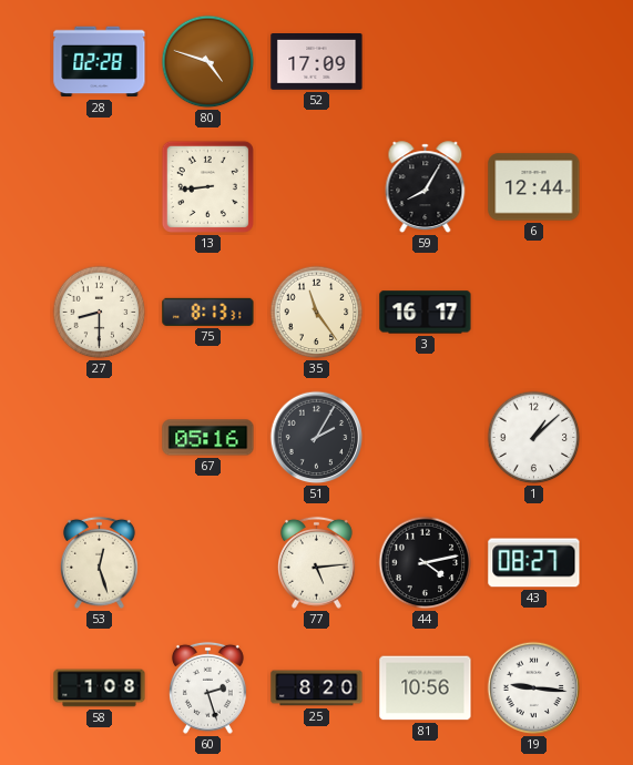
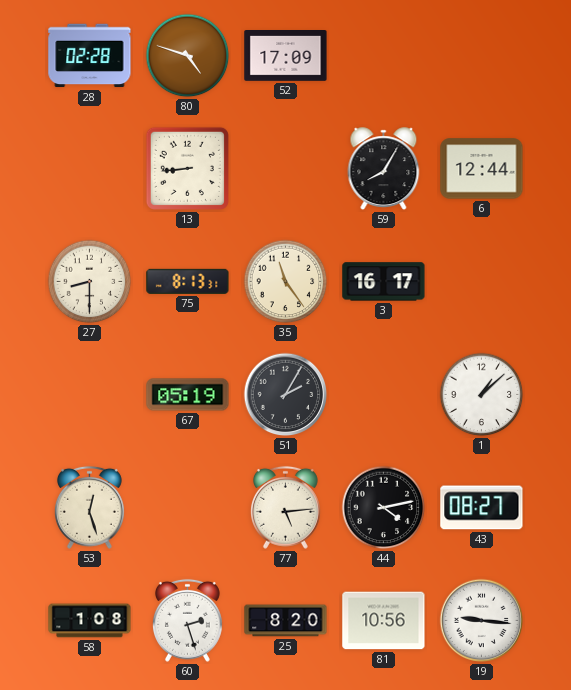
67: 05:16 -> 05:19
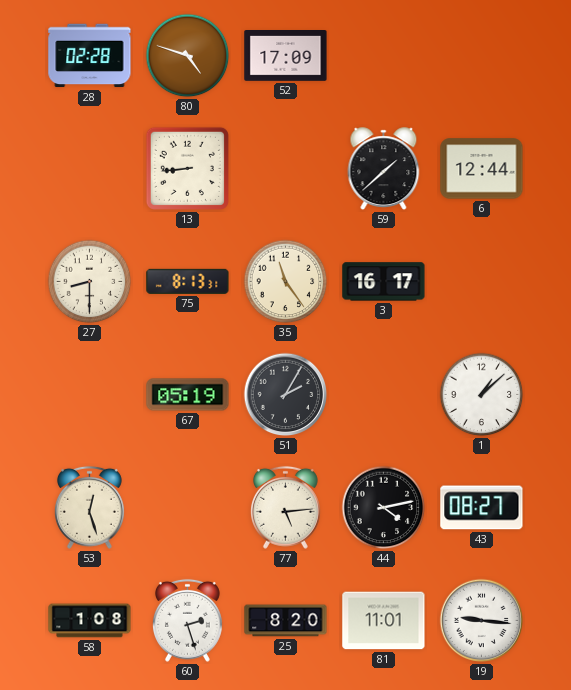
59: 8:05 -> 1:38
81: 10:56 -> 11:01
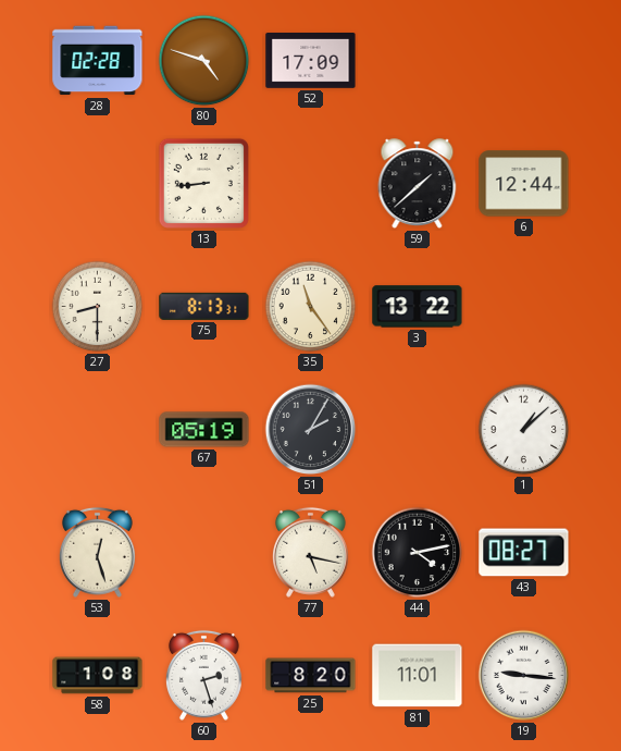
3: 16:17 -> 13:22
77: 5:14 -> 5:17
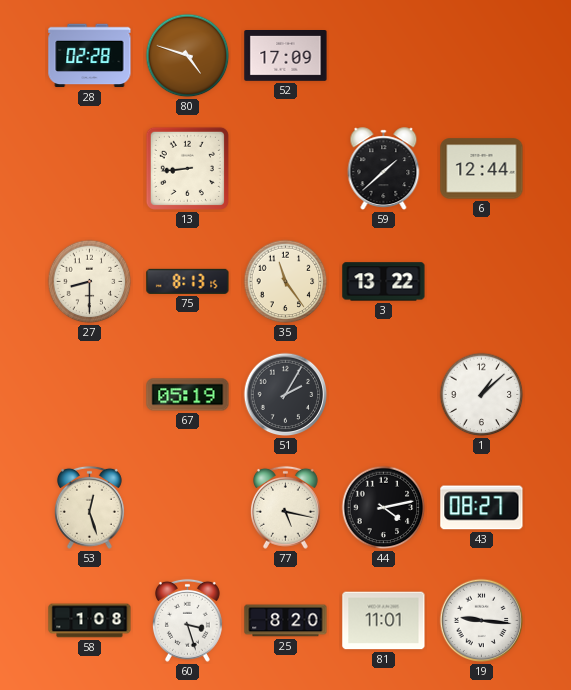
75: 8:13:31 -> 8:13:15
60: 2:27 -> 3:27
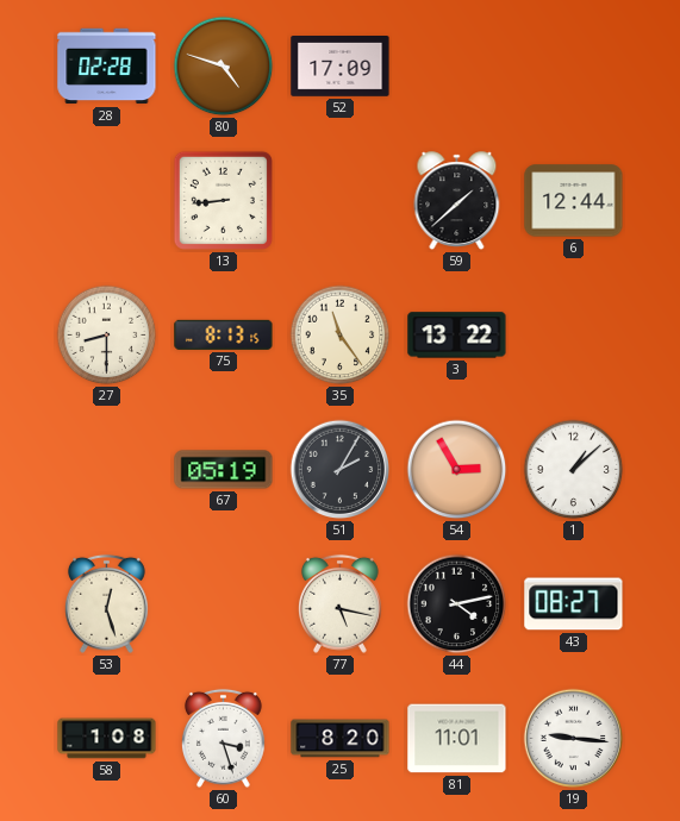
54: none -> 2:55
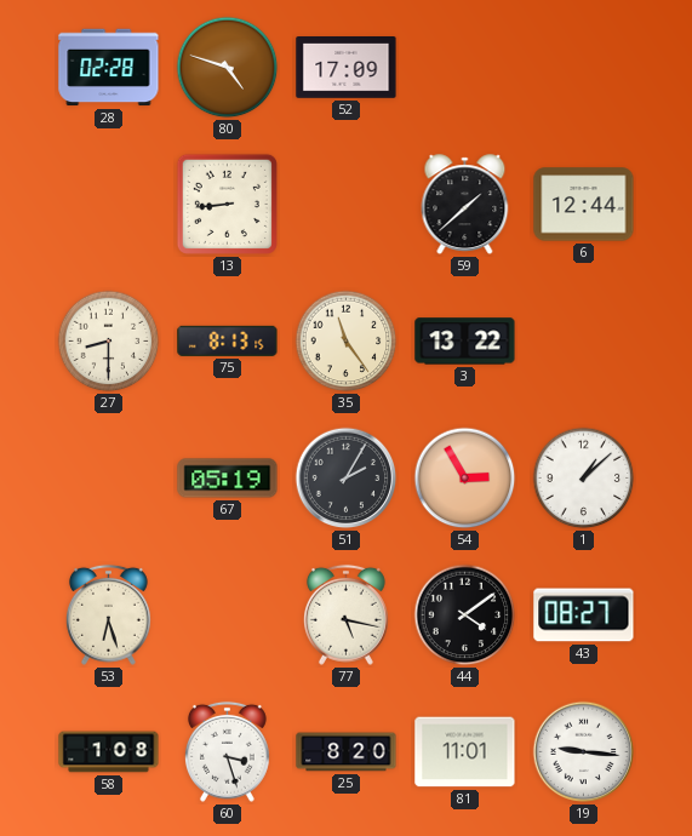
53: 12:27 -> 6:27
44: 4:13 -> 4:09
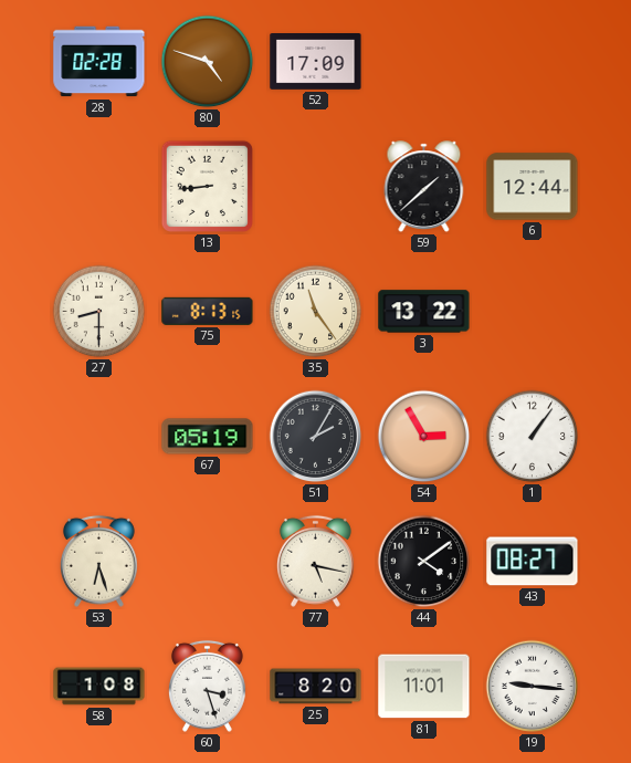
1: 1:08 -> 1:06
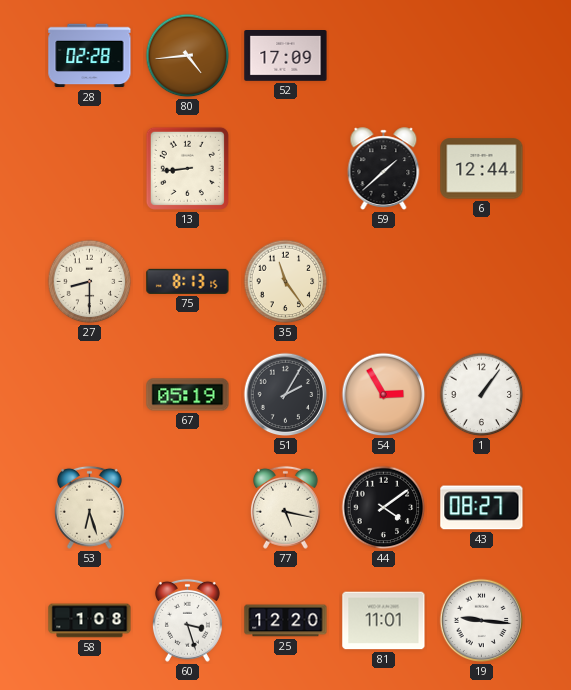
80: 4:48 -> 4:44
3: 13:22 -> none
25: 8:20 -> 12:20
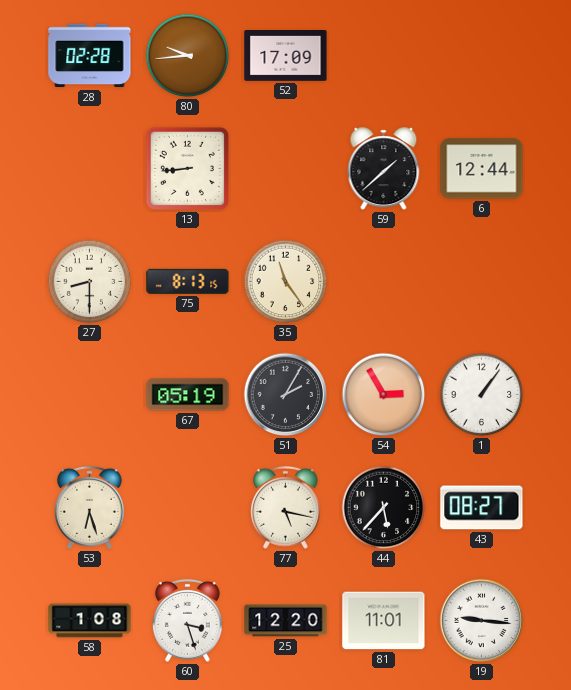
80: 4:44 -> 9:44
44: 4:09 -> 5:37
